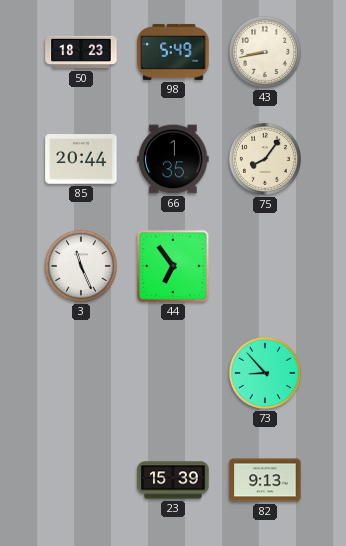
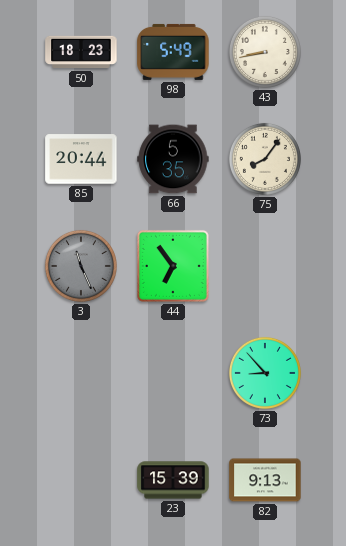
66: 1:35 -> 5:35
3 dial: white -> grey
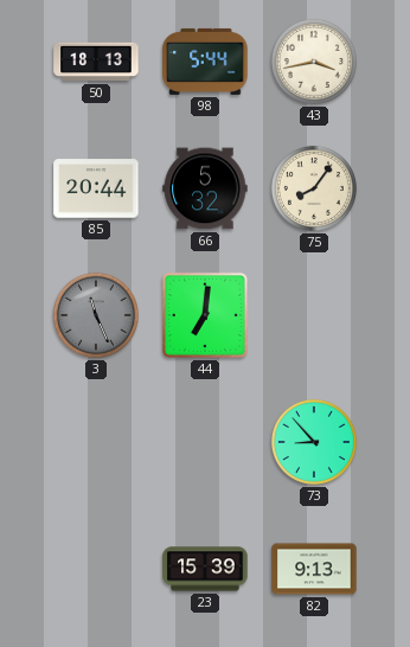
50: 18:23 -> 18:13
98: 5:49 -> 5:44
43: 8:43 -> 3:43
66: 5:35 -> 5:32
44: 6:54 -> 7:01
